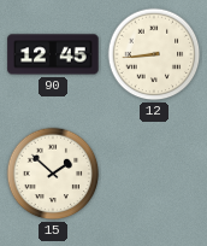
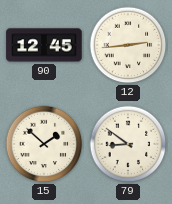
12: 8:44 -> 2:44
79: none -> 8:51
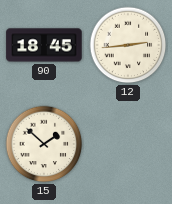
90: 12:45 -> 18:45
79: 8:51 -> none
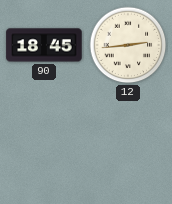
15: 1:52 -> none
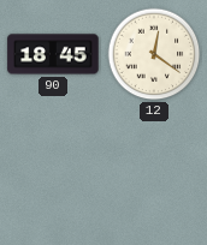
12: 2:44 -> 12:21
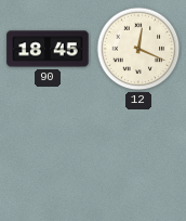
12: 12:21 -> 12:19
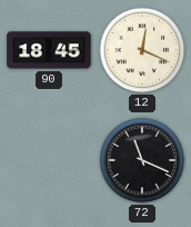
72: none -> 11:19
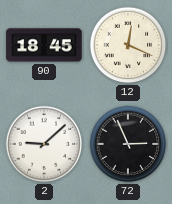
2: none -> 9:08
72: 11:19 -> 2:56
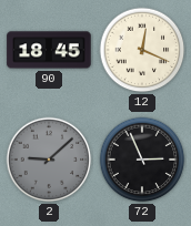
2 dial: white -> grey
